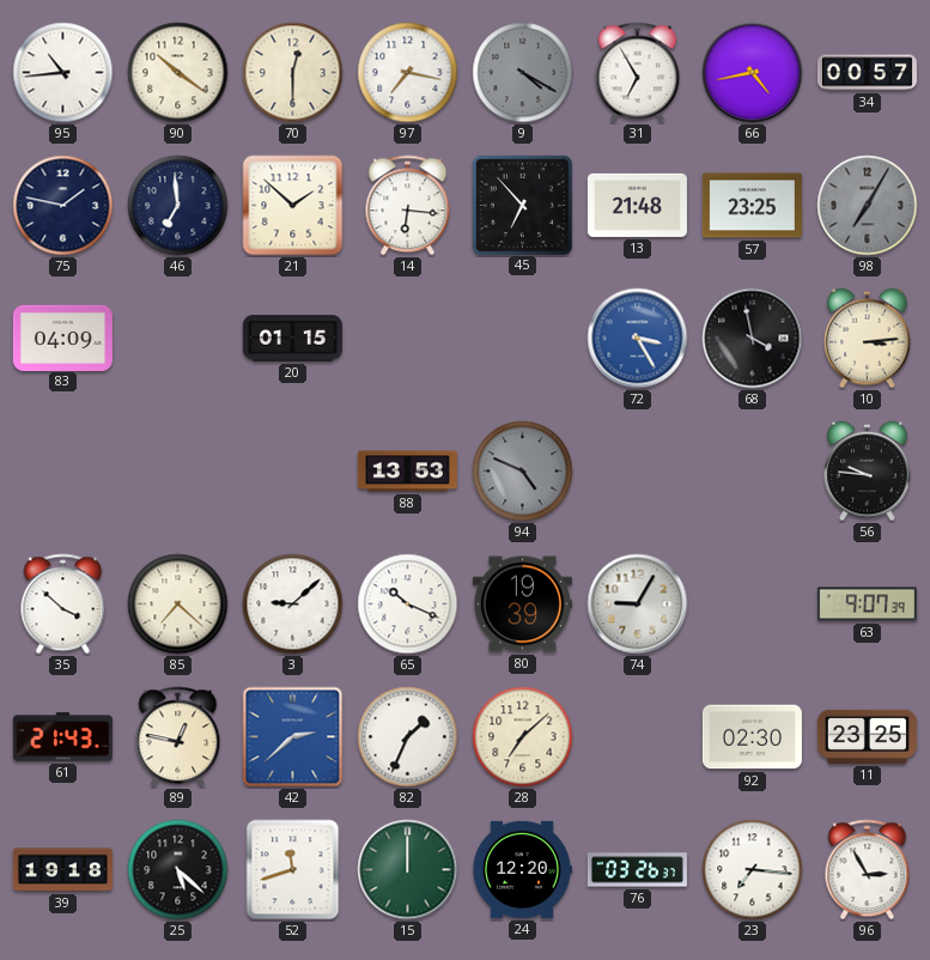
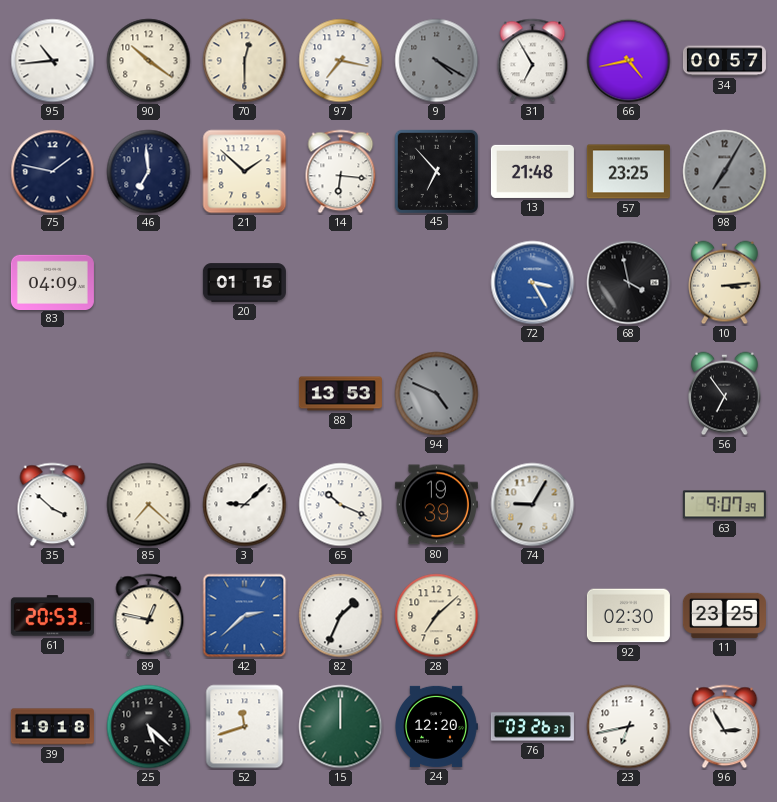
56: 9:46 -> 6:54
61: 21:43 -> 20:53
23: 7:16 -> 6:43
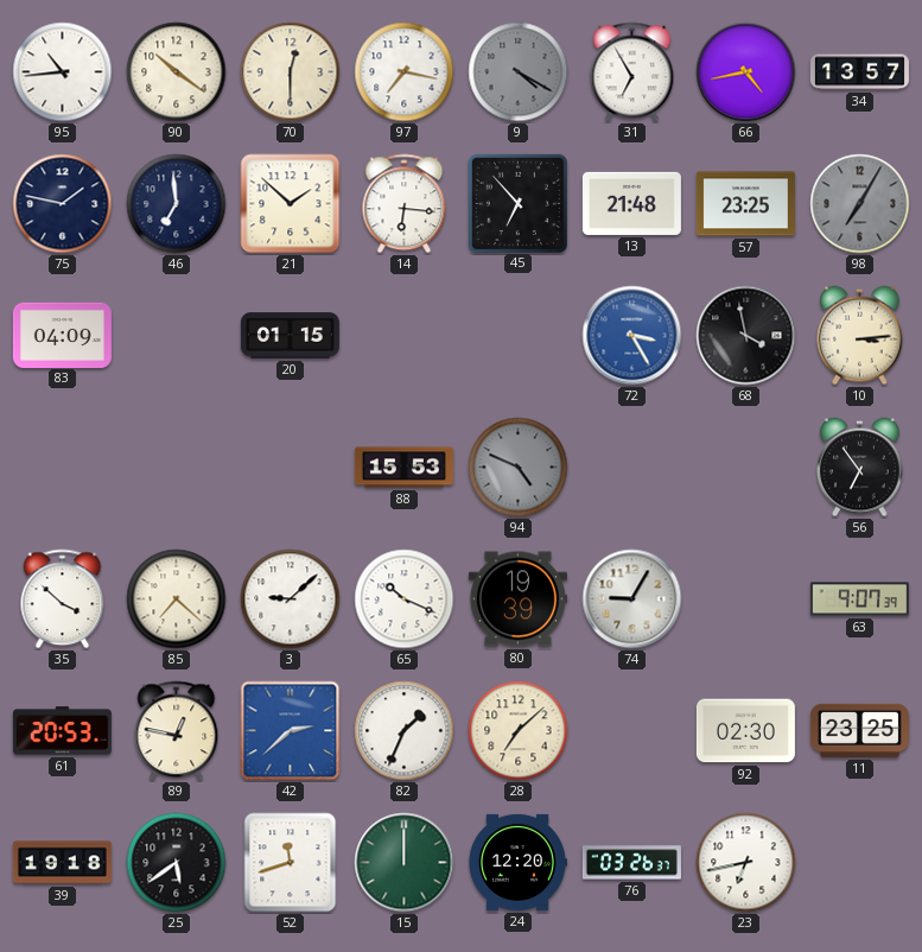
34: 00:57 -> 13:57
88: 13:53 -> 15:53
25: 5:22 -> 5:39
96: 2:55 -> none
